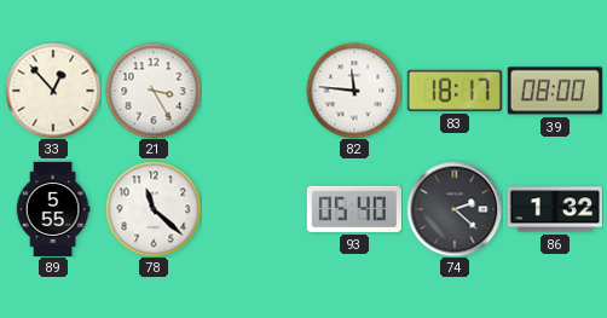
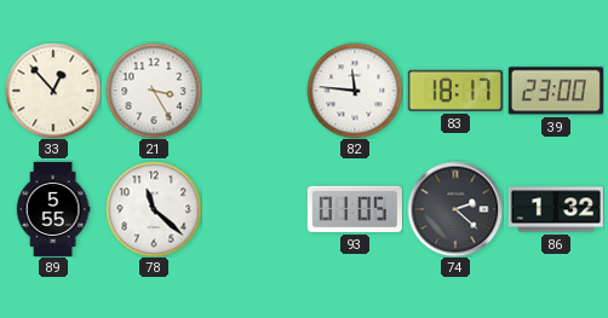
39: 08:00 -> 23:00
93: 05:40 -> 01:05
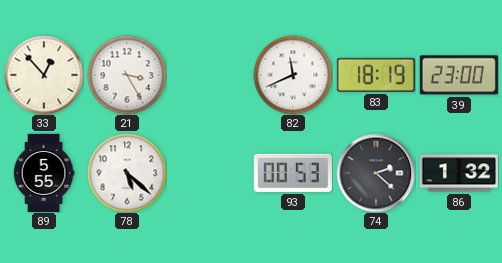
82: 11:46 -> 11:41
83: 18:17 -> 18:19
78: 11:22 -> 5:22
93: 01:05 -> 00:53
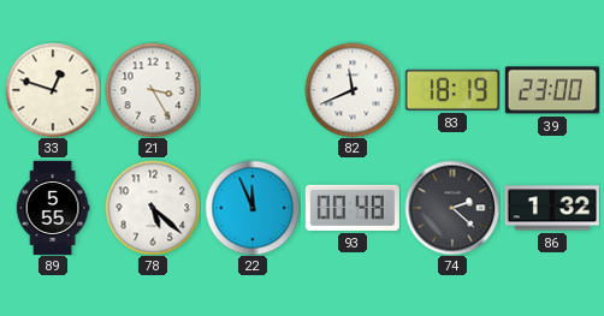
33: 12:53 -> 12:48
22: none -> 11:56
93: 00:53 -> 00:48
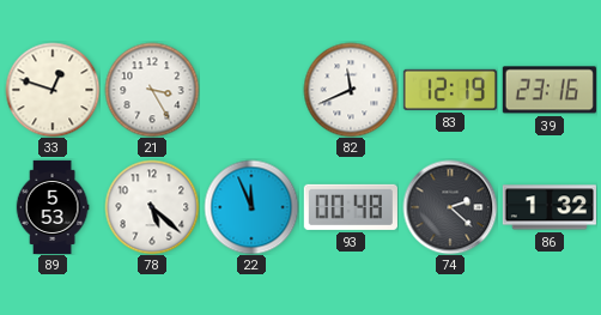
83: 18:19 -> 12:19
39: 23:00 -> 23:16
89: 5:55 -> 5:53
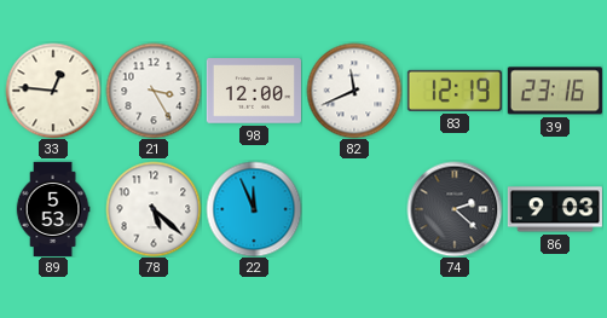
33: 12:48 -> 12:46
98: none -> 12:00
93: 00:48 -> none
86: 1:32 -> 9:03
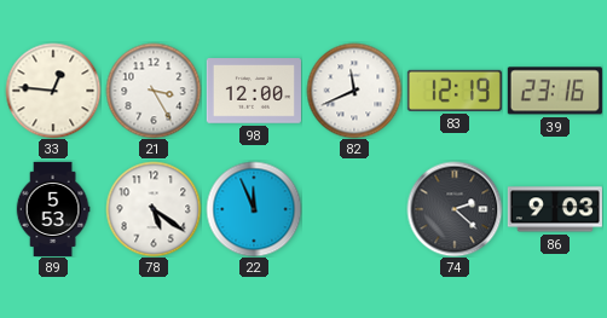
78: 5:22 -> 5:21
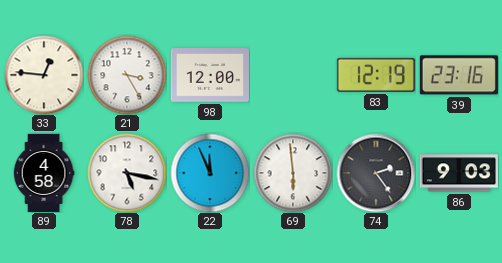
82: 11:41 -> none
89: 5:53 -> 4:58
78: 5:21 -> 5:17
69: none -> 5:59
74: 2:22 -> 2:24
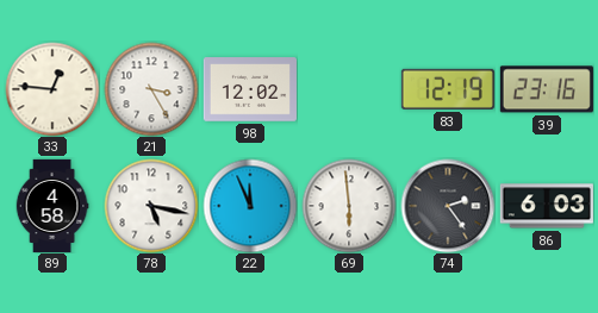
98: 12:00 -> 12:02
86: 9:03 -> 6:03
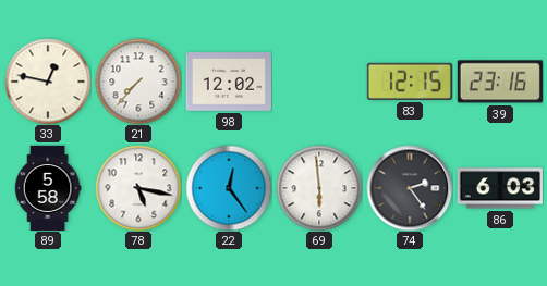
33: 12:46 -> 12:47
21: 3:25 -> 7:37
83: 12:19 -> 12:15
89: 4:58 -> 5:58
22: 11:56 -> 12:24
